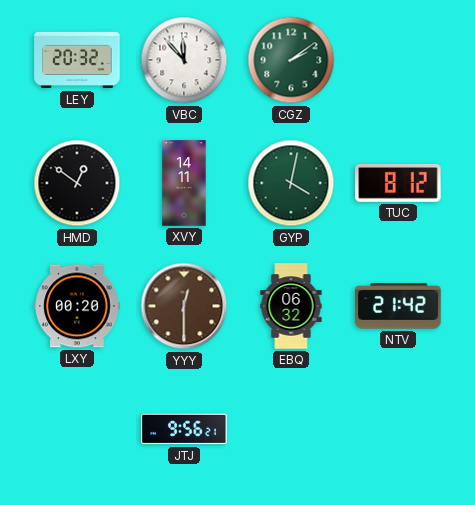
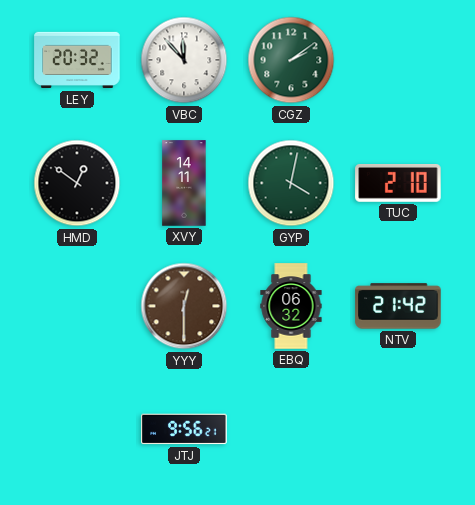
TUC: 8:12 -> 2:10
LXY: 00:20 -> none
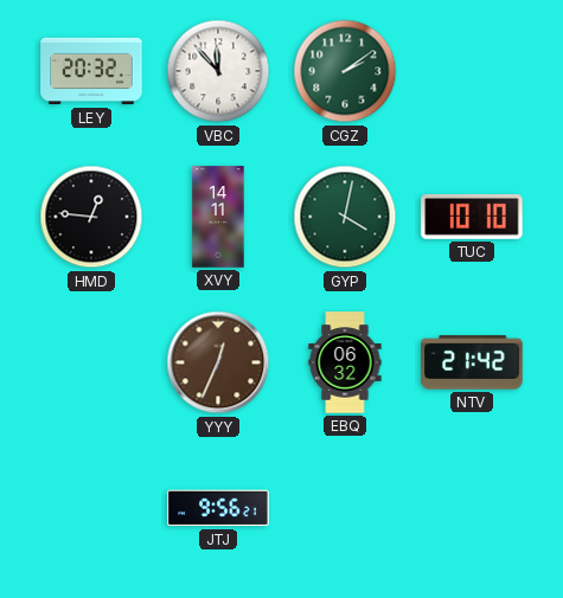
HMD: 12:51 -> 12:46
TUC: 2:10 -> 10:10
YYY: 12:30 -> 12:34
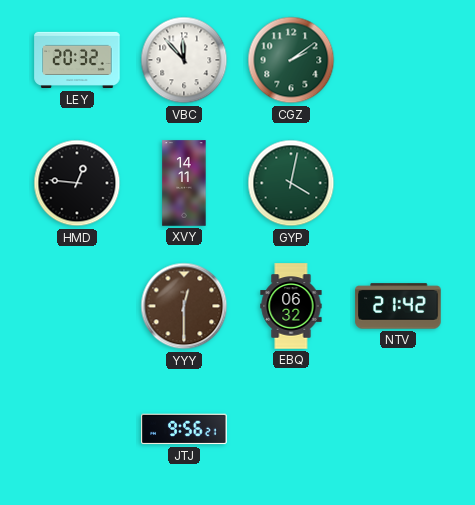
TUC: 10:10 -> none
YYY: 12:34 -> 12:30
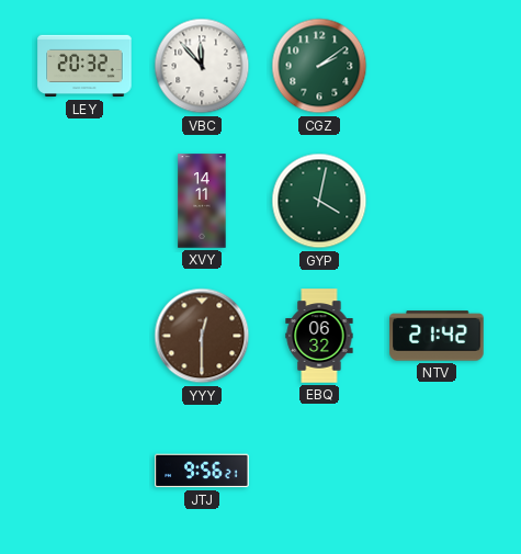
HMD: 12:46 -> none
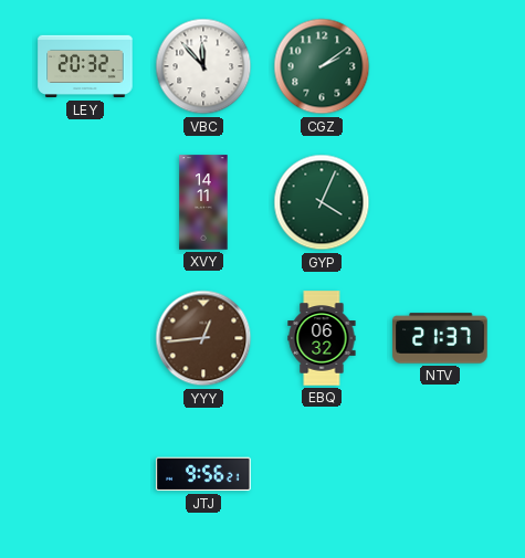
GYP: 4:02 -> 4:04
YYY: 12:30 -> 12:44
NTV: 21:42 -> 21:37
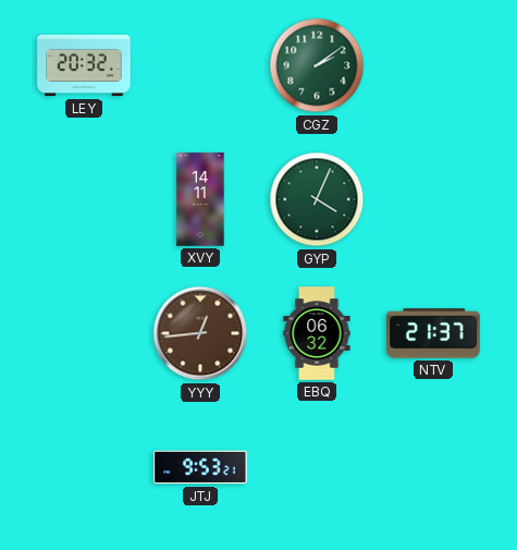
VBC: 11:53 -> none
JTJ: 9:56 -> 9:53
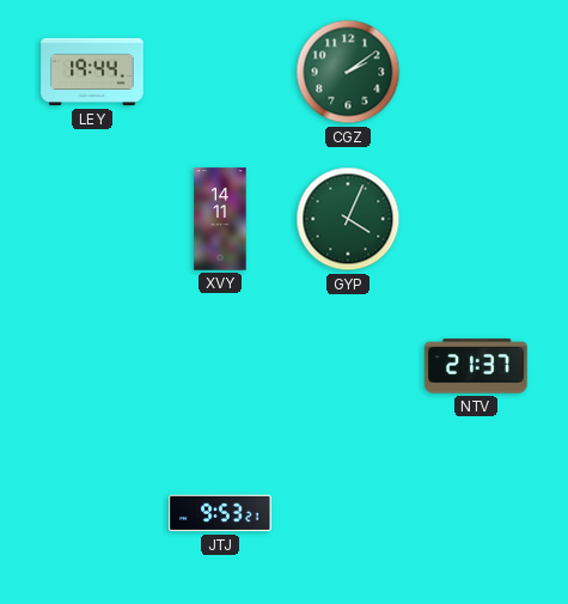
LEY: 20:32 -> 19:44
YYY: 12:44 -> none
EBQ: 06:32 -> none
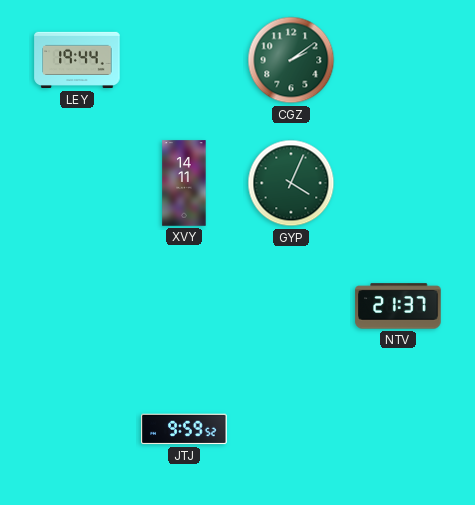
JTJ: 9:53 -> 9:59
